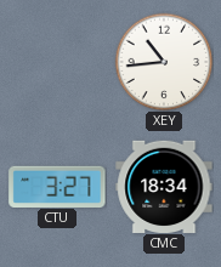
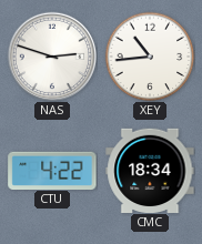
NAS: none -> 2:48
CTU: 3:27 -> 4:22
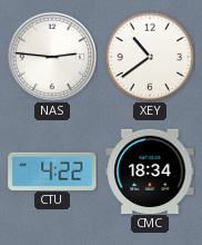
NAS: 2:48 -> 2:46
XEY: 10:44 -> 10:39
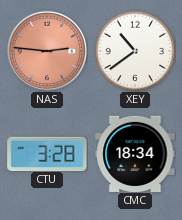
NAS dial: white -> salmon
CTU: 4:22 -> 3:28
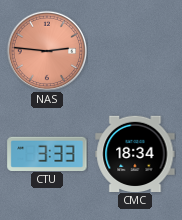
XEY: 10:39 -> none
CTU: 3:28 -> 3:33
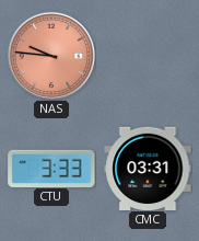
NAS: 2:46 -> 9:46
CMC: 18:34 -> 03:31
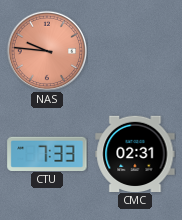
CTU: 3:33 -> 7:33
CMC: 03:31 -> 02:31
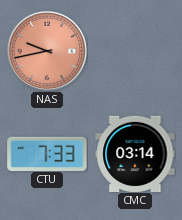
NAS: 9:46 -> 9:43
CMC: 02:31 -> 03:14
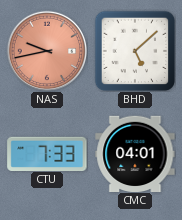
BHD: none -> 5:08
CMC: 03:14 -> 04:01
